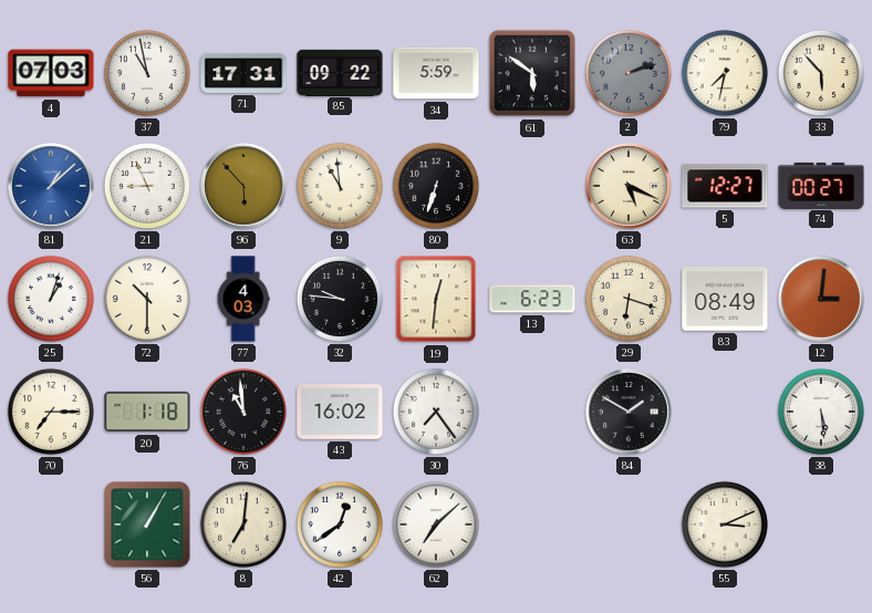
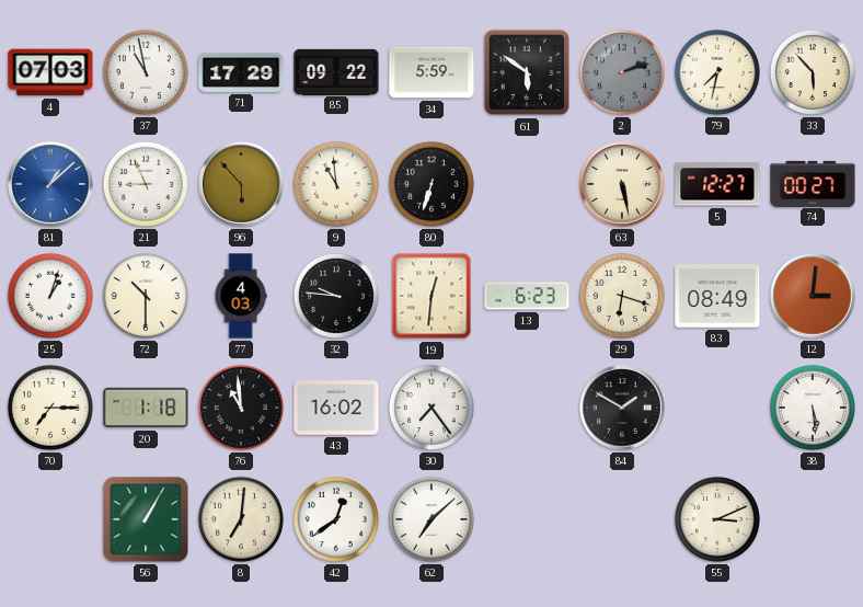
71: 17:31 -> 17:29
63: 5:19 -> 5:28
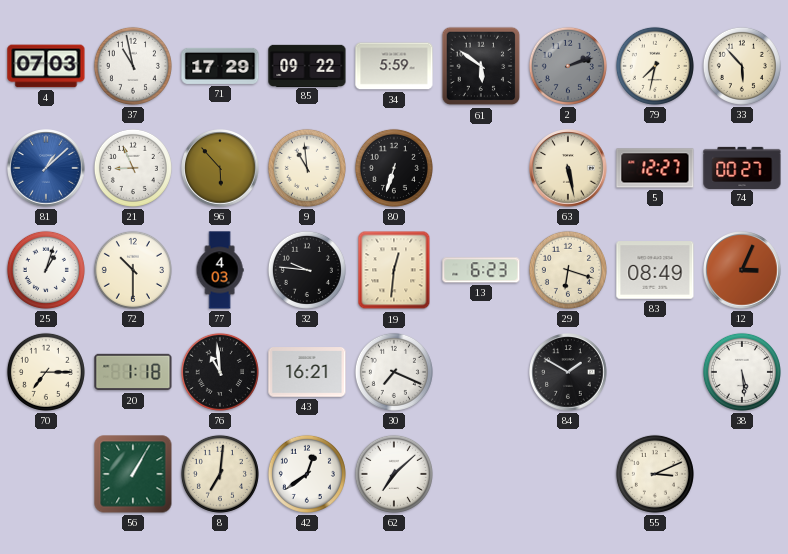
12: 3:01 -> 3:04
43: 16:02 -> 16:21
30: 7:24 -> 7:19
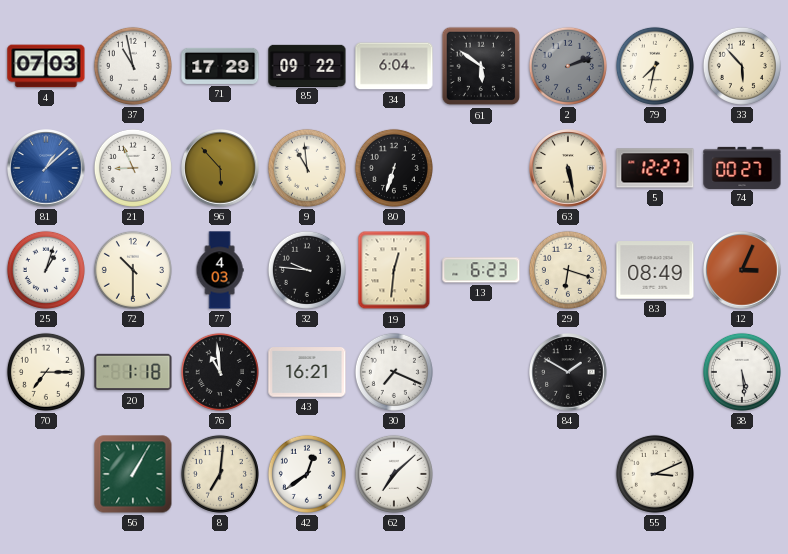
34: 5:59 -> 6:04
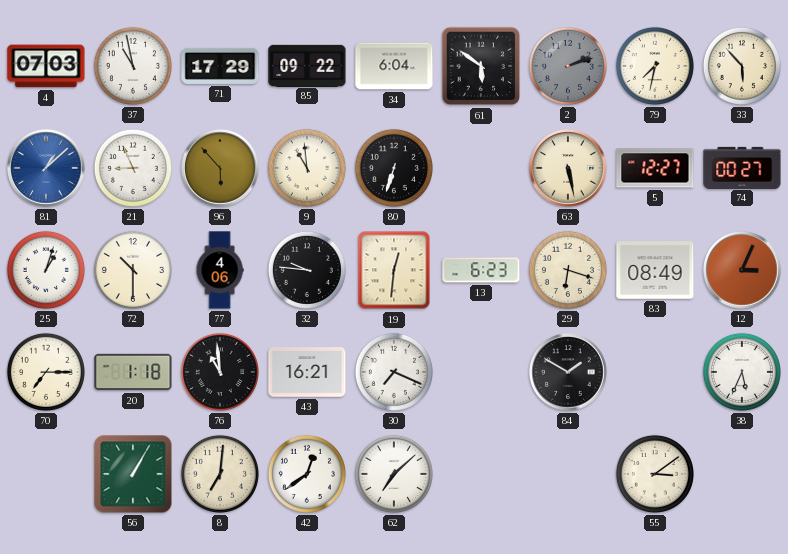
77: 4:03 -> 4:06
38: 5:29 -> 5:34
55: 3:11 -> 3:09
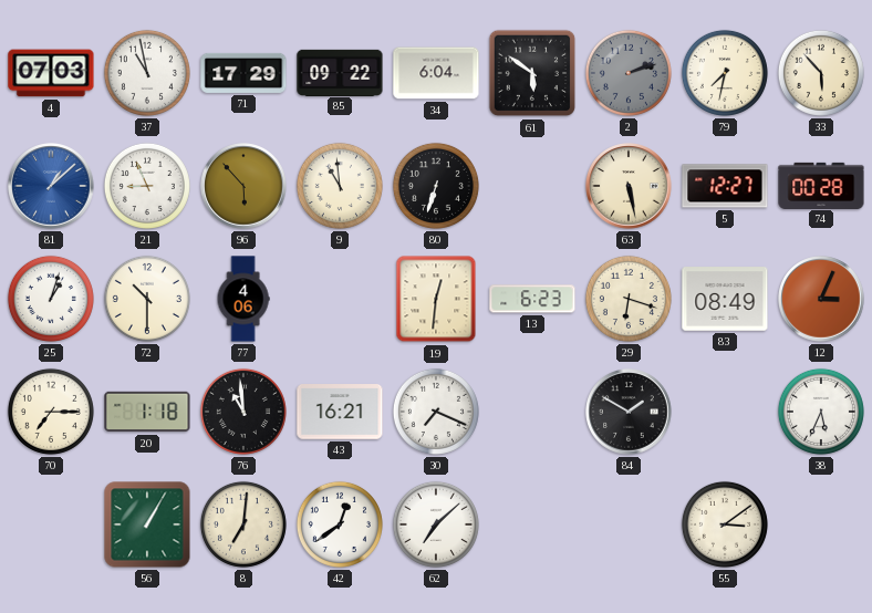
74: 00:27 -> 00:28
32: 9:46 -> none
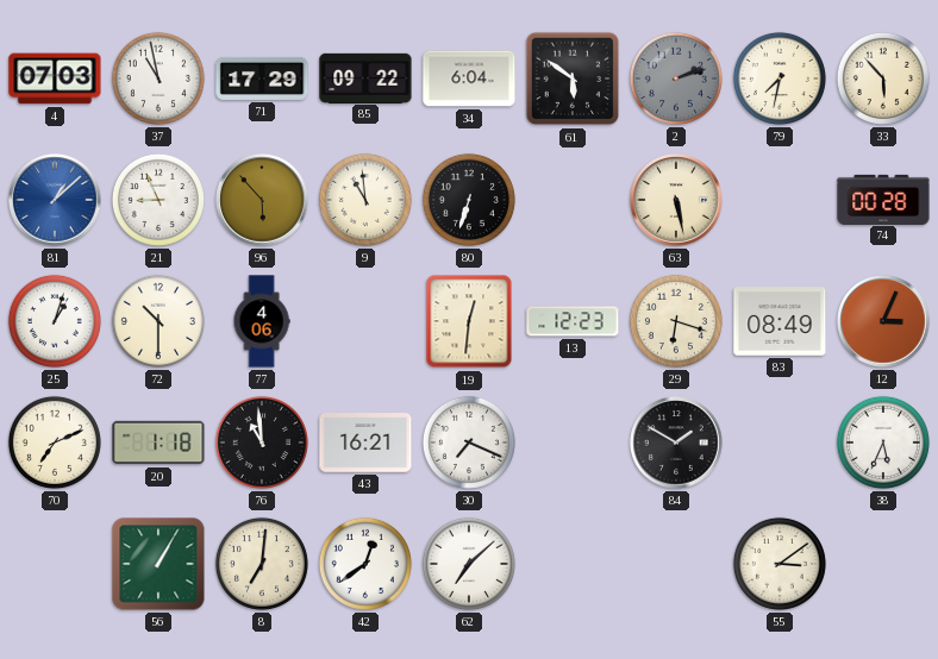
5: 12:27 -> none
13: 6:23 -> 12:23
70: 7:15 -> 7:11
